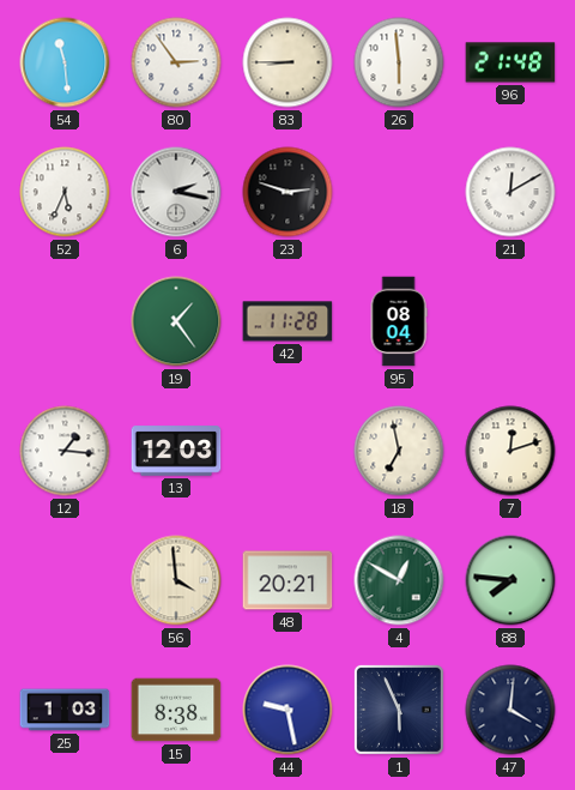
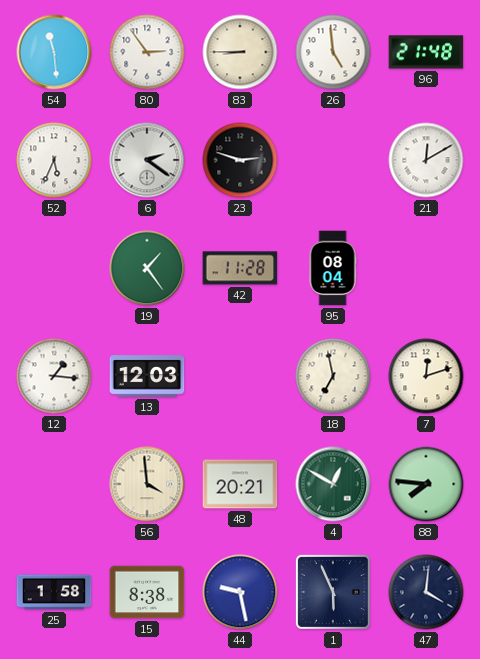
26: 5:59 -> 4:59
6: 2:17 -> 2:21
25: 1:03 -> 1:58
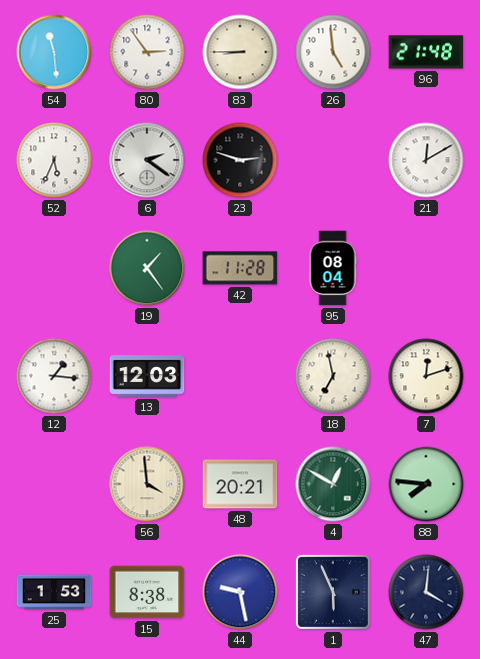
25: 1:58 -> 1:53
